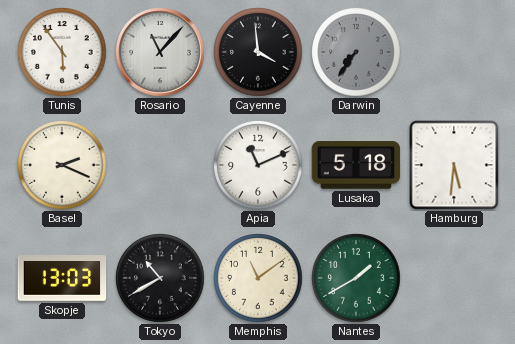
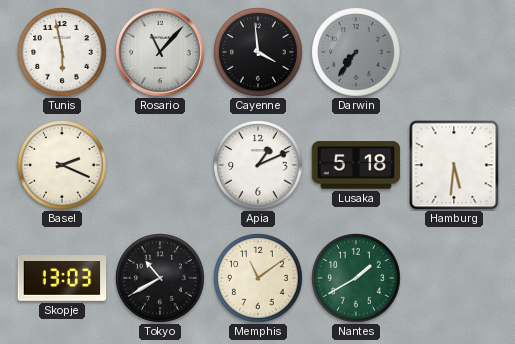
Tunis: 5:54 -> 5:58
Apia: 11:11 -> 1:11
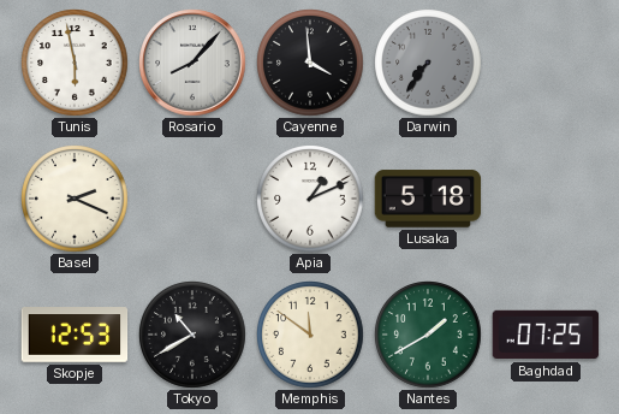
Rosario: 11:07 -> 8:07
Hamburg: 5:31 -> none
Skopje: 13:03 -> 12:53
Memphis: 11:09 -> 11:51
Baghdad: none -> 07:25
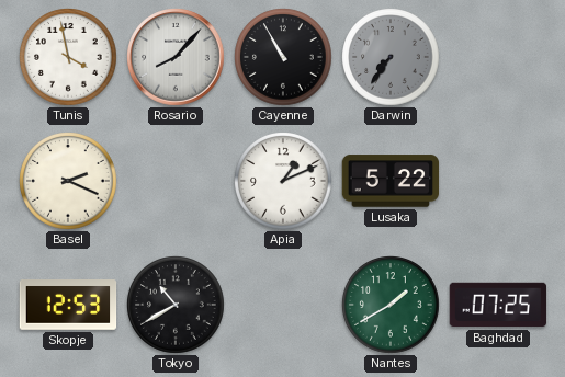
Tunis: 5:58 -> 3:58
Cayenne: 3:59 -> 10:55
Lusaka: 5:18 -> 5:22
Memphis: 11:51 -> none
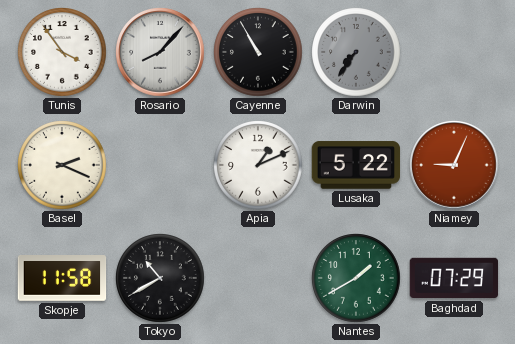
Tunis: 3:58 -> 3:54
Niamey: none -> 9:04
Skopje: 12:53 -> 11:58
Baghdad: 07:25 -> 07:29
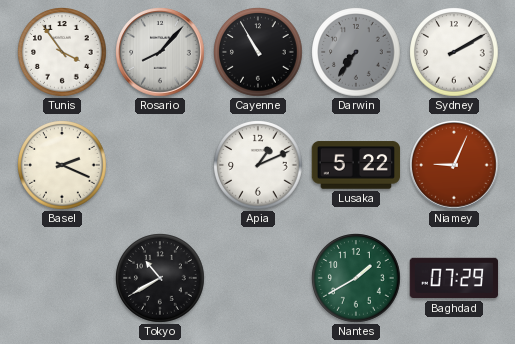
Sydney: none -> 2:10
Skopje: 11:58 -> none
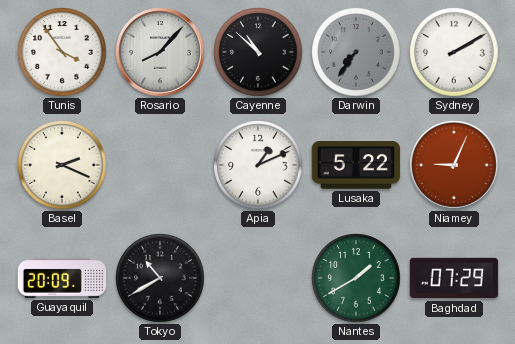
Cayenne: 10:55 -> 10:52
Guayaquil: none -> 20:09
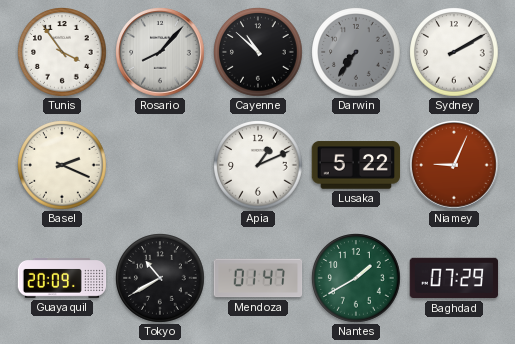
Mendoza: none -> 01:47
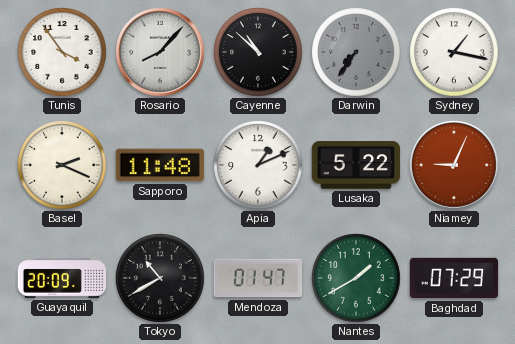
Sydney: 2:10 -> 1:17
Sapporo: none -> 11:48
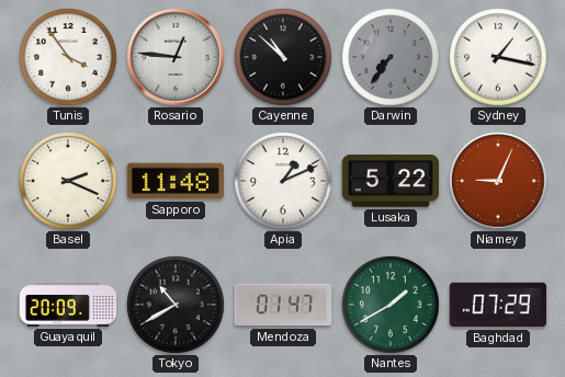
Rosario: 8:07 -> 12:46
